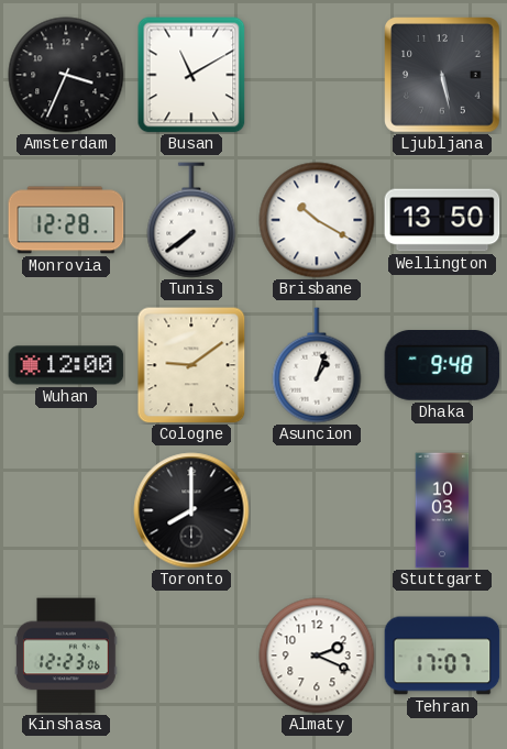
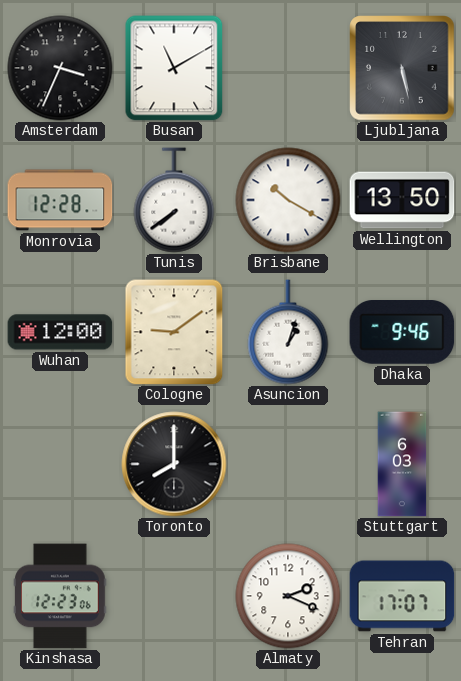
Dhaka: 9:48 -> 9:46
Stuttgart: 10:03 -> 6:03
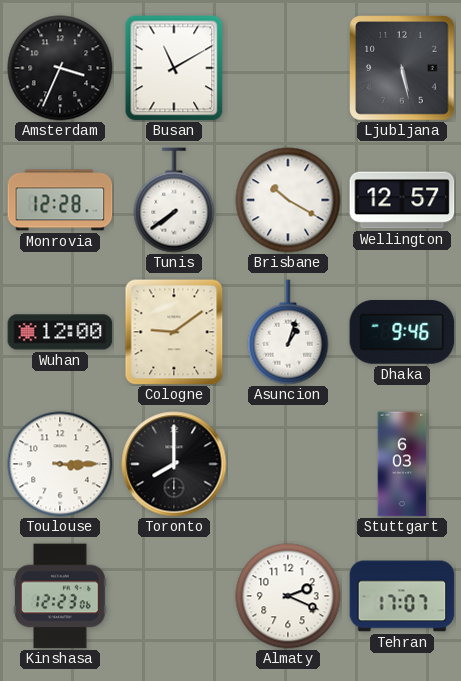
Wellington: 13:50 -> 12:57
Toulouse: none -> 3:15
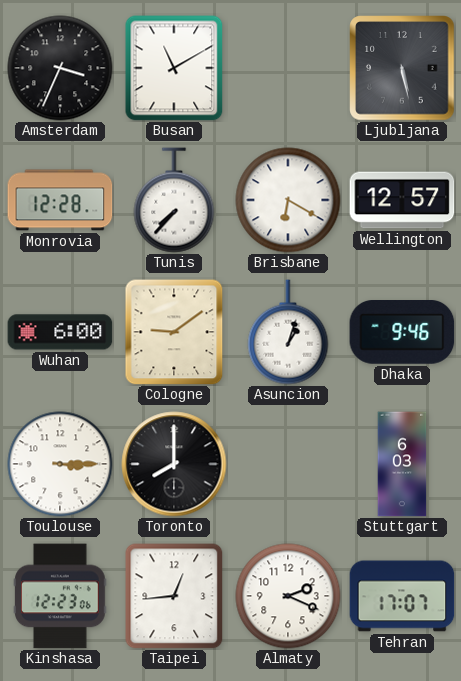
Tunis: 7:39 -> 7:37
Brisbane: 10:20 -> 6:20
Wuhan: 12:00 -> 6:00
Taipei: none -> 12:44
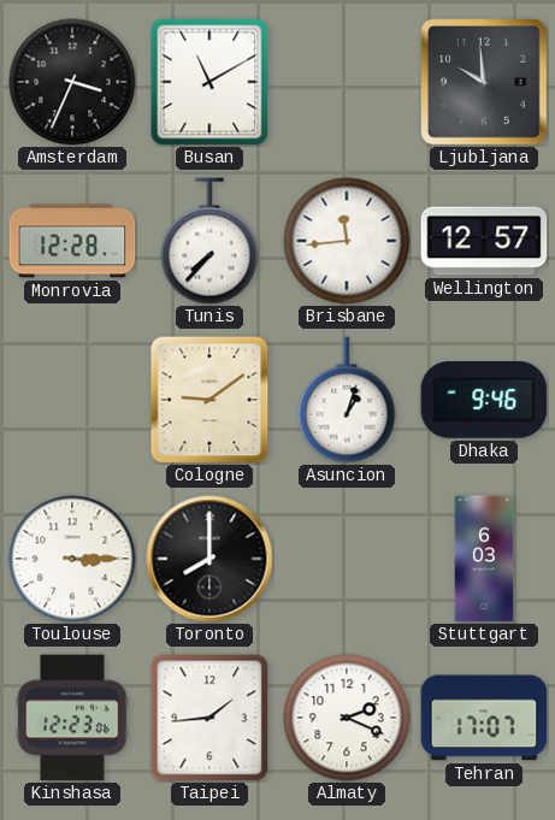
Ljubljana: 5:28 -> 9:59
Brisbane: 6:20 -> 11:44
Wuhan: 6:00 -> none
Taipei: 12:44 -> 1:44
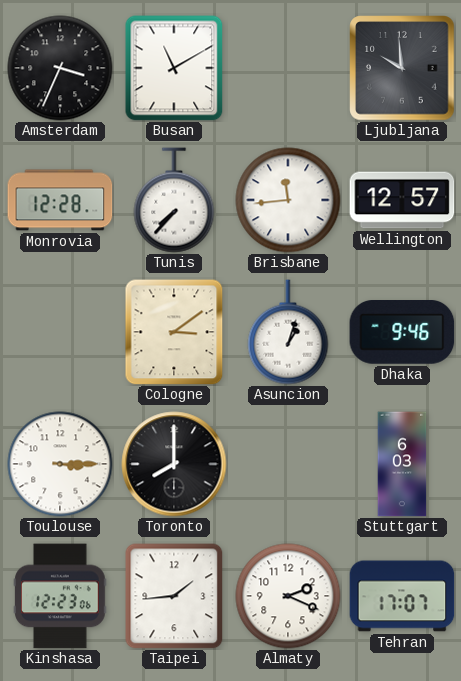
Cologne: 9:09 -> 3:09
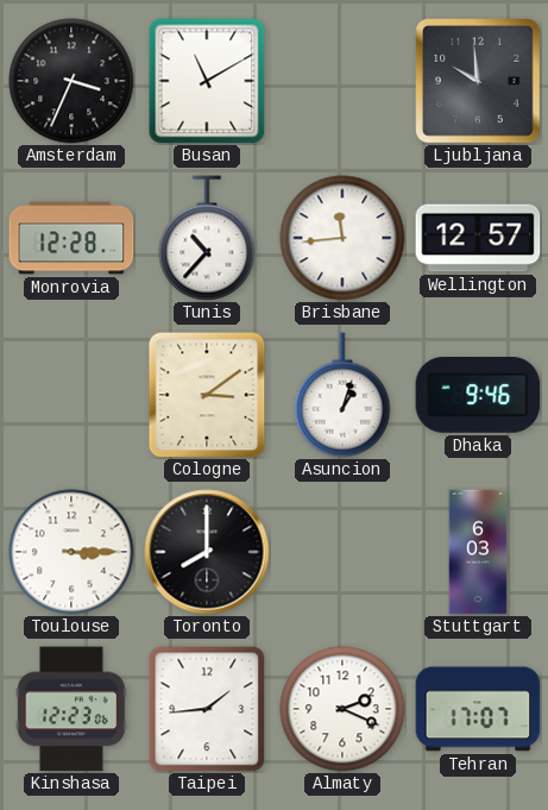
Tunis: 7:37 -> 10:37
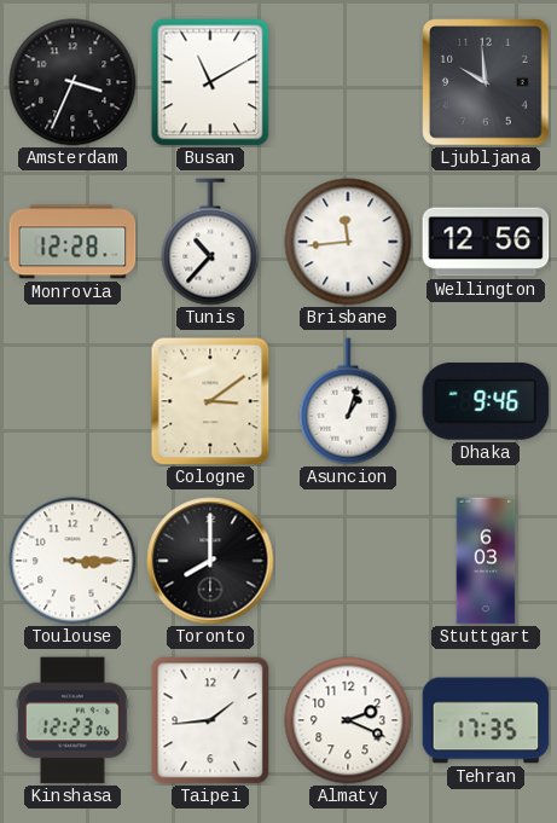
Wellington: 12:57 -> 12:56
Tehran: 17:07 -> 17:35
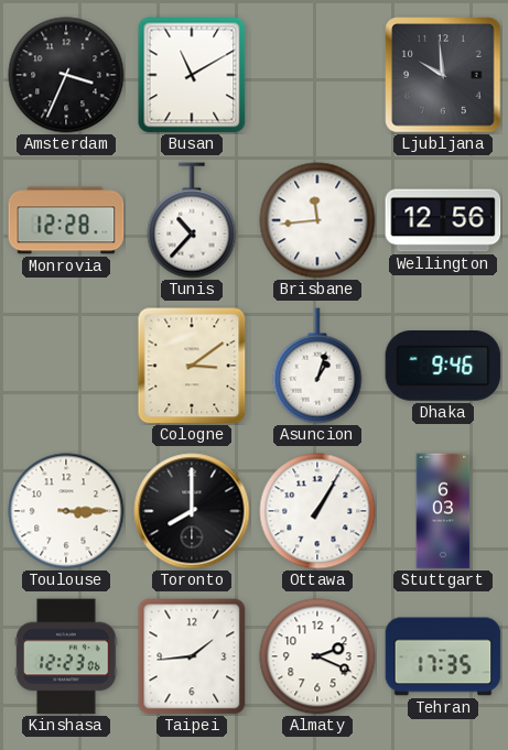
Ottawa: none -> 1:05
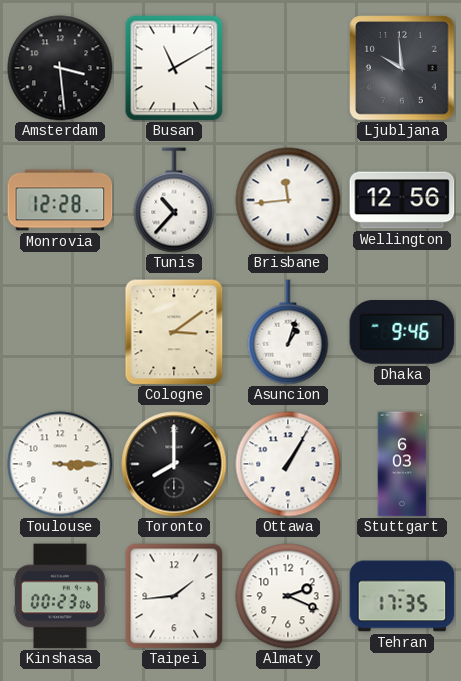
Amsterdam: 3:34 -> 3:29
Kinshasa: 12:23 -> 00:23
